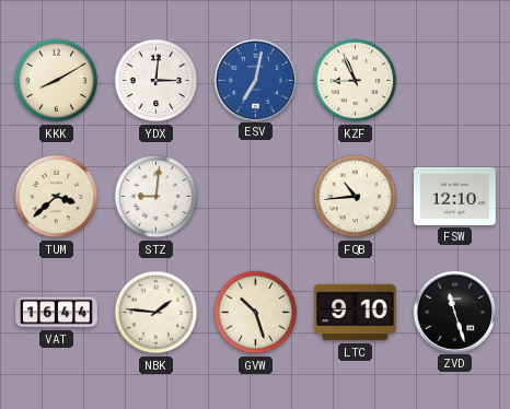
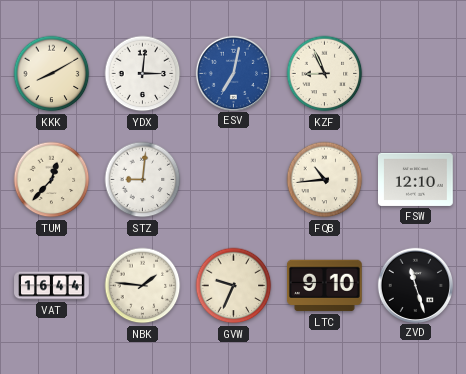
TUM: 3:38 -> 12:37
GVW: 10:27 -> 9:34
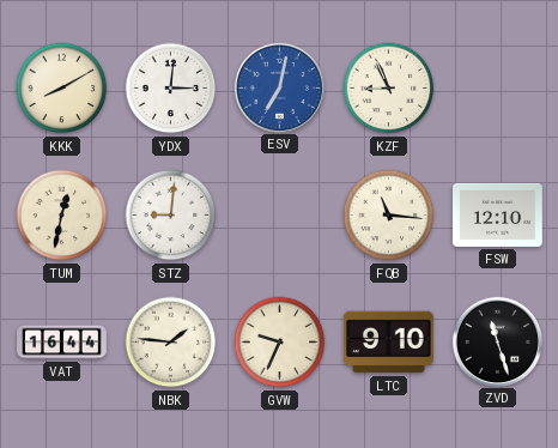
TUM: 12:37 -> 12:32
FQB: 10:44 -> 11:16
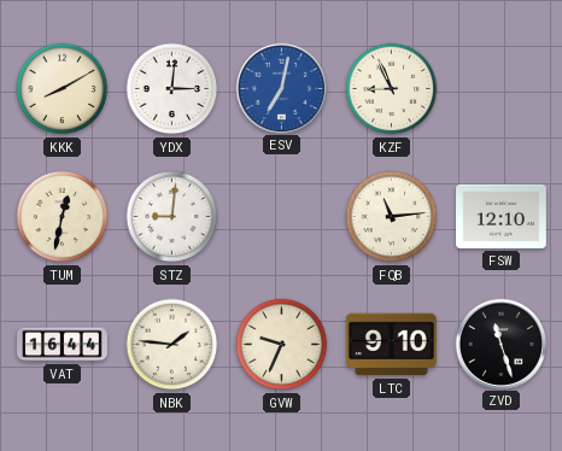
FQB: 11:16 -> 11:14
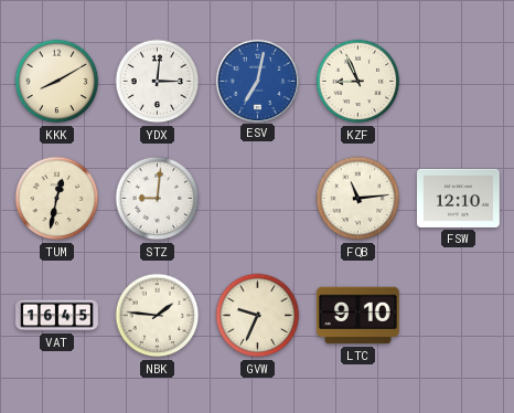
VAT: 16:44 -> 16:45
ZVD: 11:27 -> none
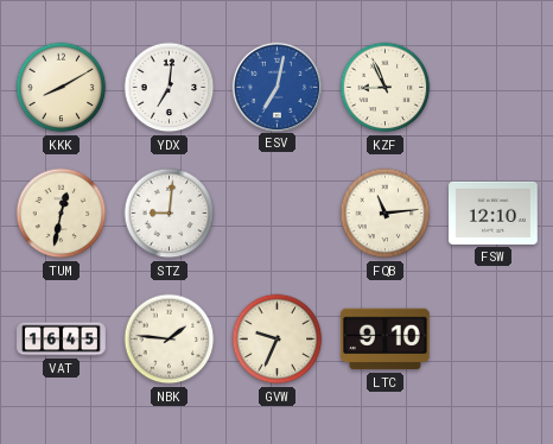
YDX: 3:01 -> 7:01
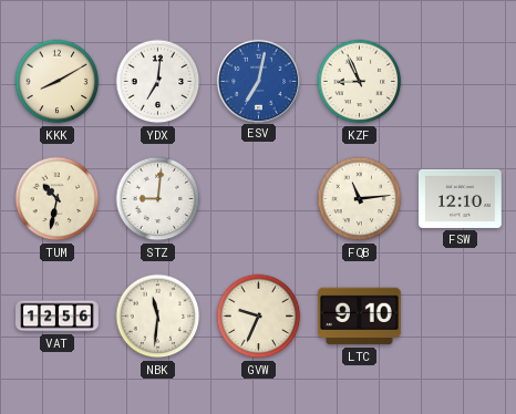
TUM: 12:32 -> 10:32
VAT: 16:45 -> 12:56
NBK: 1:46 -> 11:31
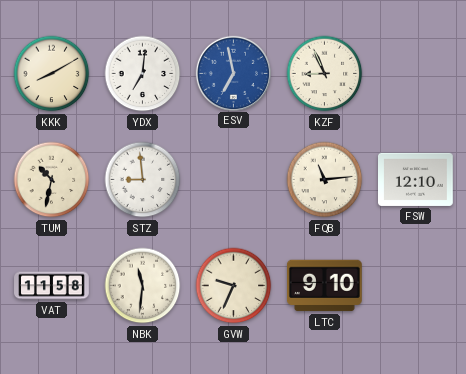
ESV: 7:02 -> 6:58
STZ: 9:01 -> 8:59
VAT: 12:56 -> 11:58
